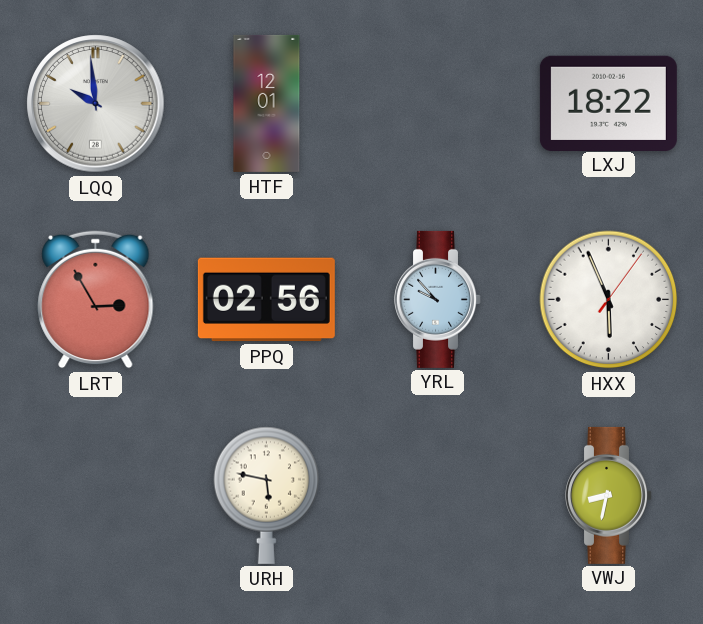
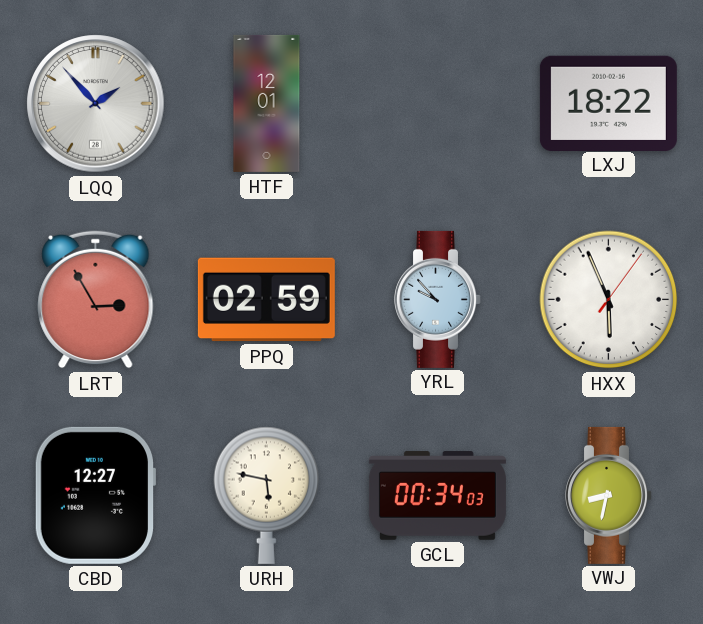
LQQ: 9:59 -> 1:53
PPQ: 02:56 -> 02:59
CBD: none -> 12:27
GCL: none -> 00:34
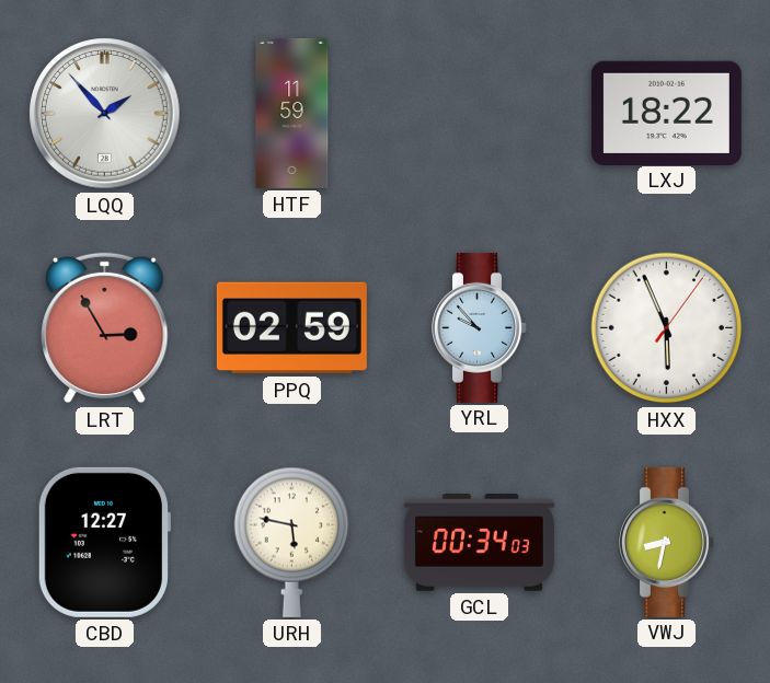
HTF: 12:01 -> 11:59
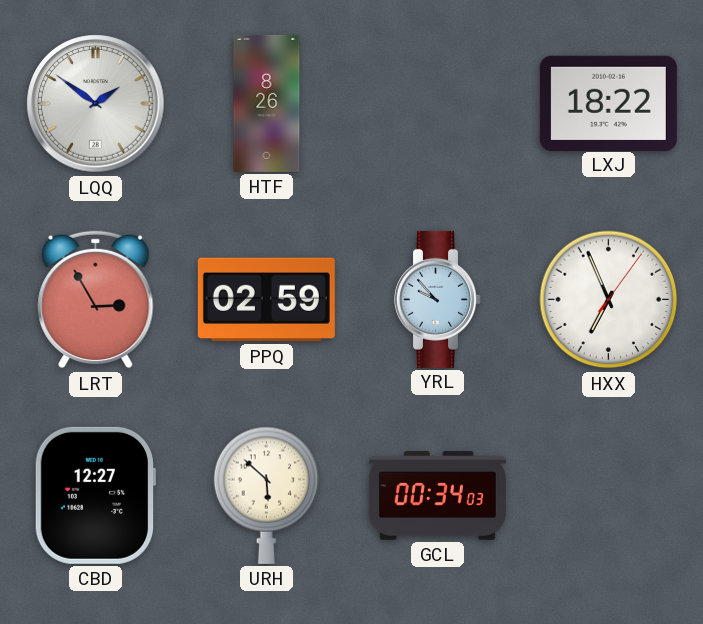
LQQ: 1:53 -> 1:51
HTF: 11:59 -> 8:26
HXX: 5:56 -> 6:56
URH: 5:47 -> 5:52
VWJ: 8:32 -> none
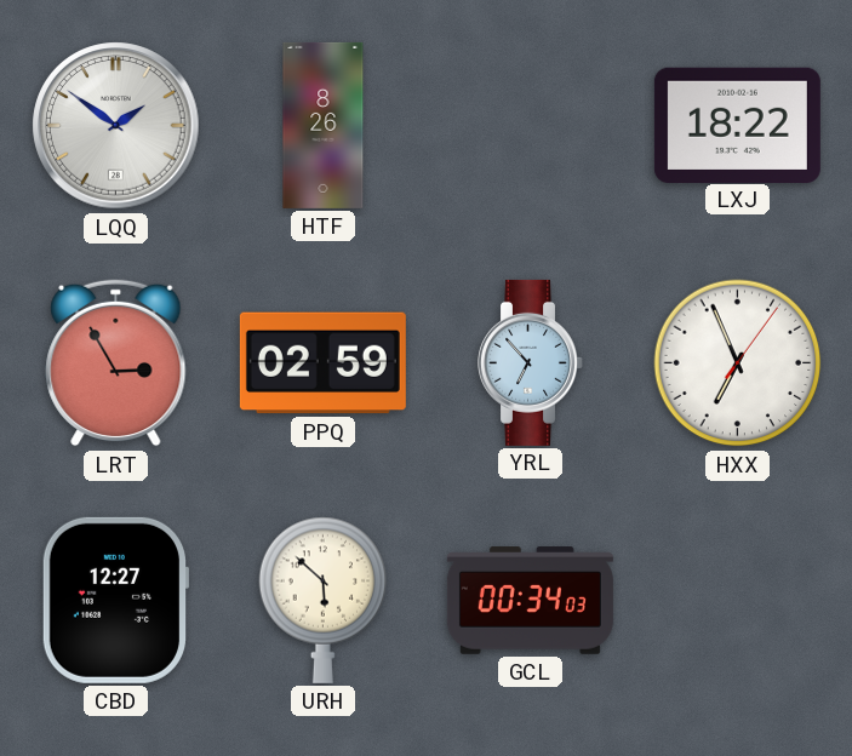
YRL: 9:53 -> 6:53
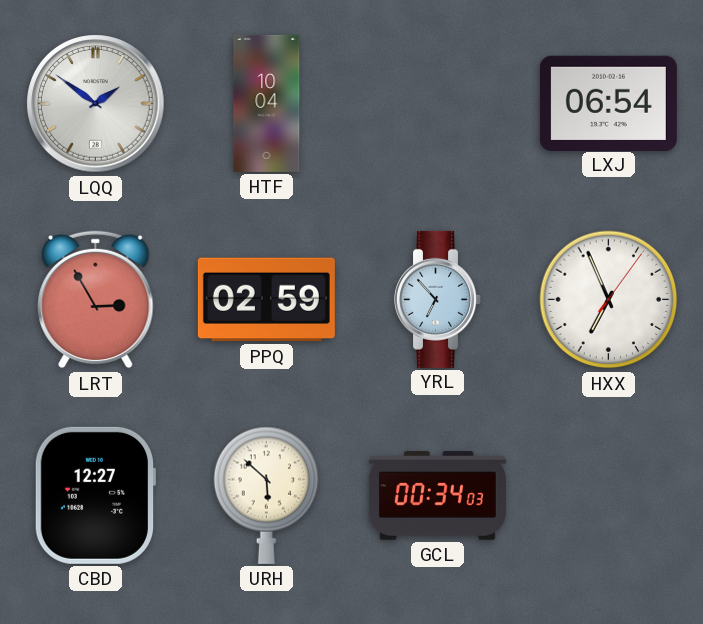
HTF: 8:26 -> 10:04
LXJ: 18:22 -> 06:54
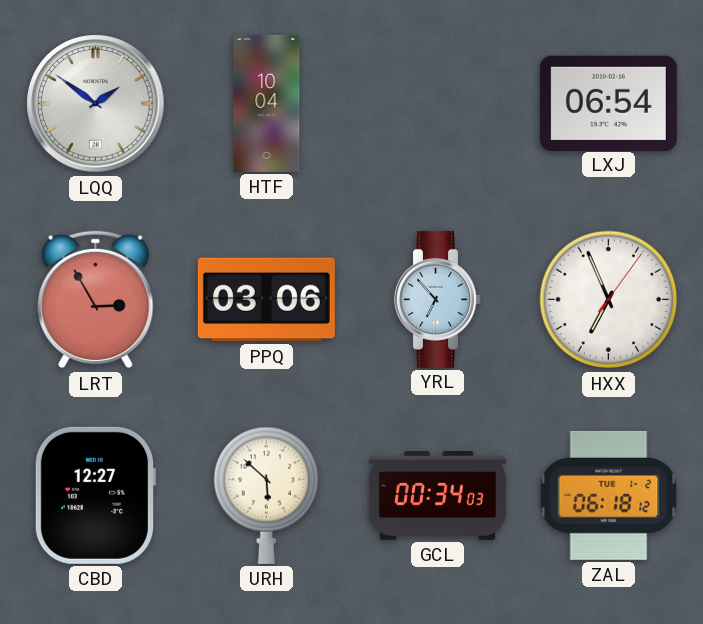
PPQ: 02:59 -> 03:06
ZAL: none -> 06:18
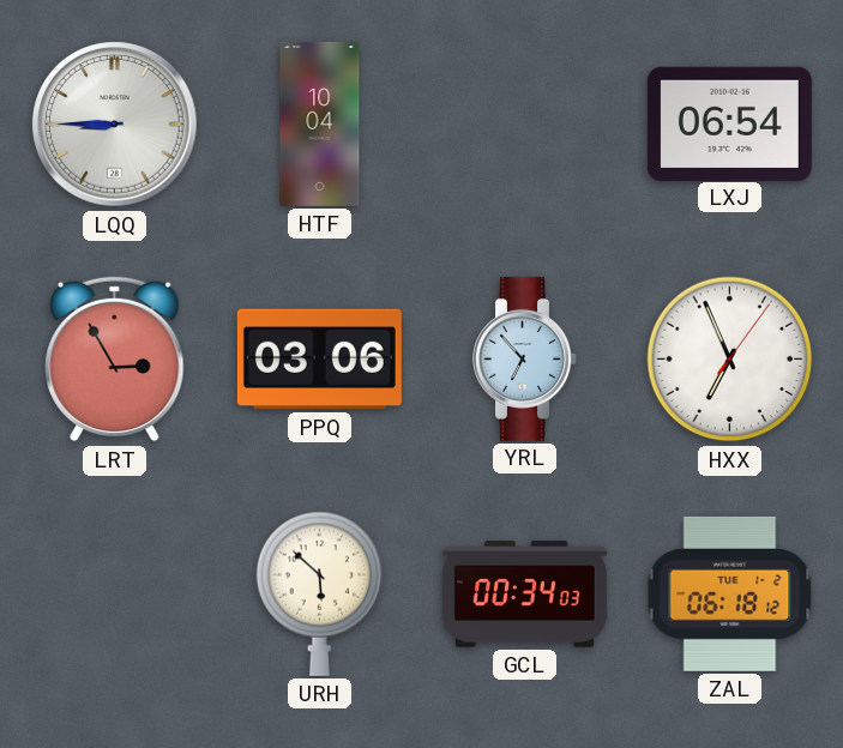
LQQ: 1:51 -> 8:45
CBD: 12:27 -> none
